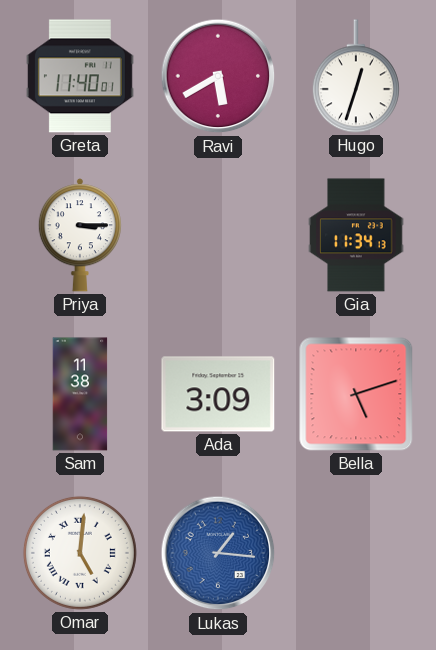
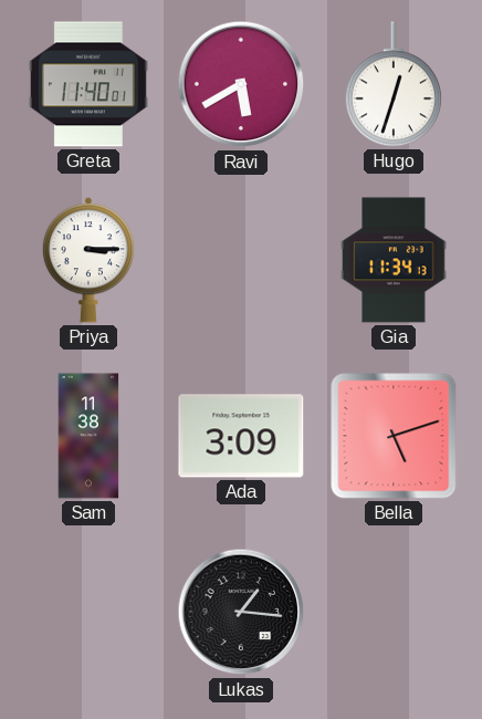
Omar: 5:01 -> none
Lukas dial: blue -> black
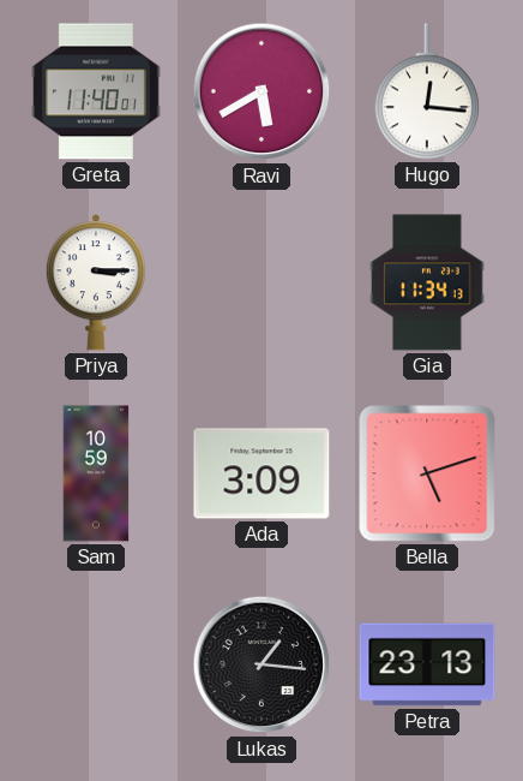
Hugo: 12:33 -> 12:16
Sam: 11:38 -> 10:59
Petra: none -> 23:13
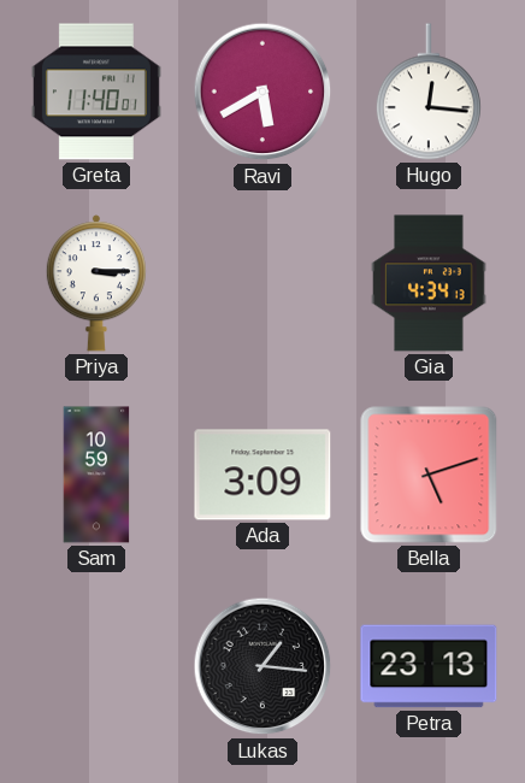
Gia: 11:34 -> 4:34
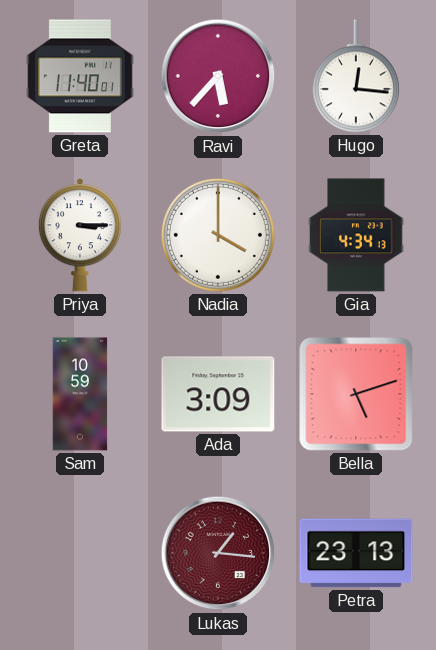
Ravi: 5:40 -> 5:37
Nadia: none -> 4:00
Lukas dial: black -> burgundy
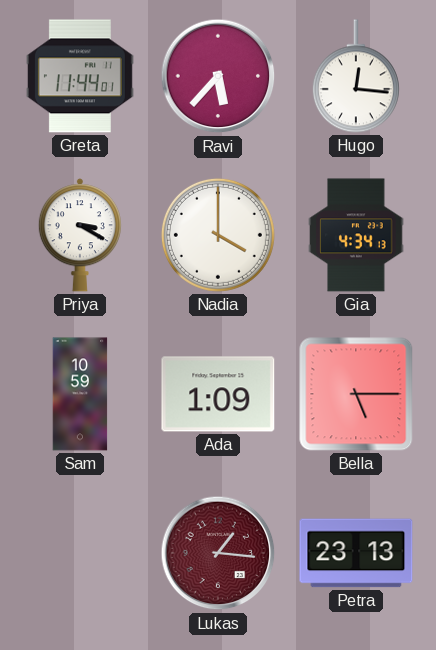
Greta: 11:40 -> 11:44
Priya: 3:15 -> 3:20
Ada: 3:09 -> 1:09
Bella: 5:12 -> 5:15
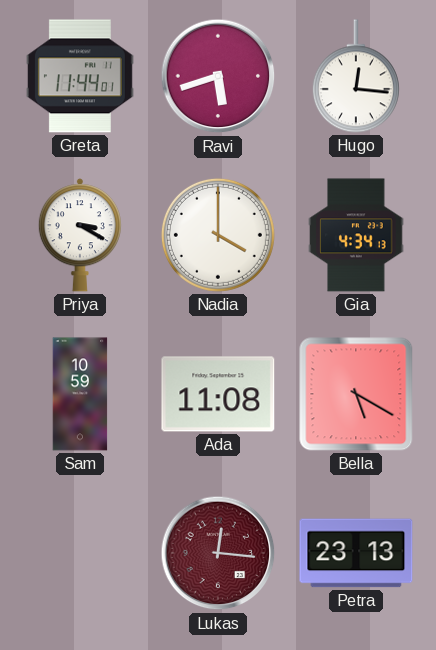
Ravi: 5:37 -> 5:42
Ada: 1:09 -> 11:08
Bella: 5:15 -> 5:20
Lukas: 1:16 -> 12:16
